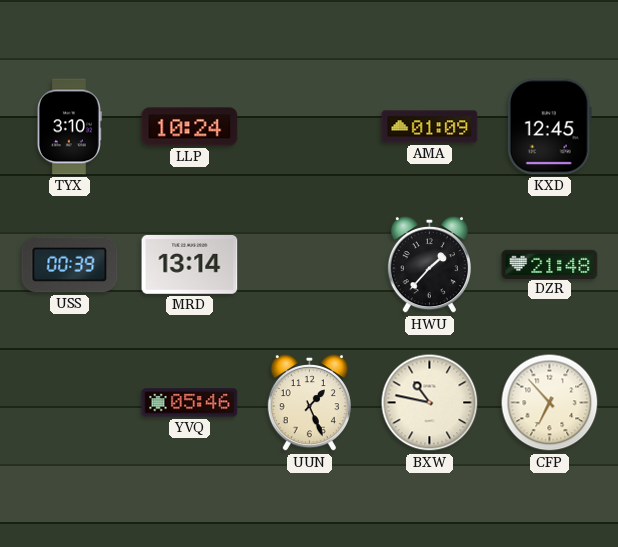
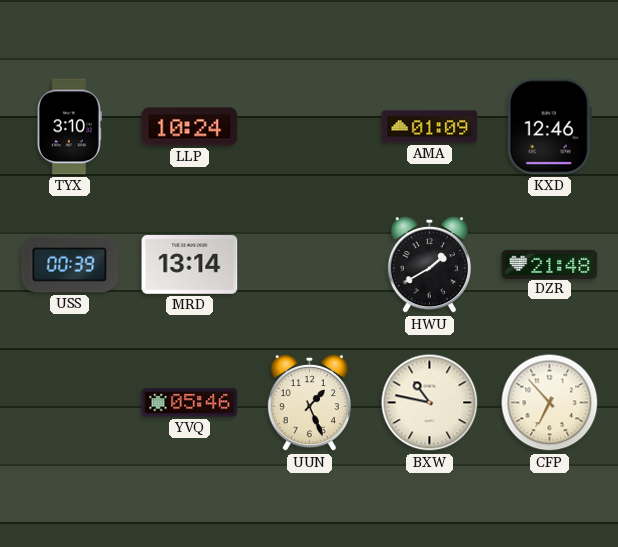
KXD: 12:45 -> 12:46
HWU: 1:37 -> 1:40
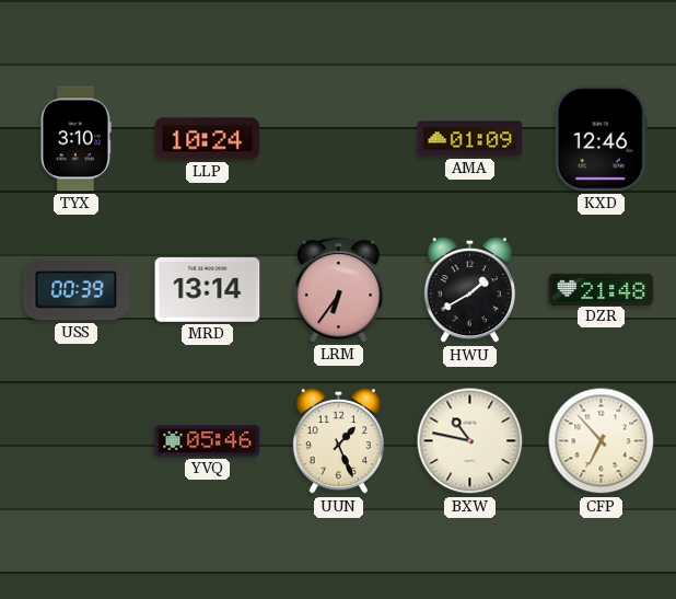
LRM: none -> 6:36
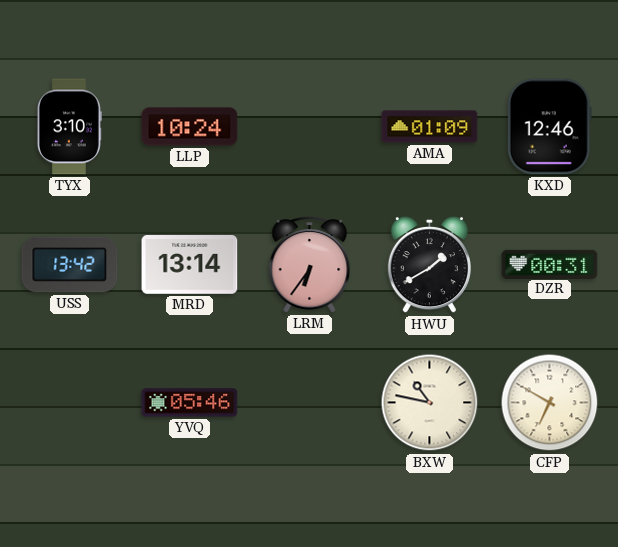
USS: 00:39 -> 13:42
DZR: 21:48 -> 00:31
UUN: 1:26 -> none
CFP: 6:53 -> 6:50
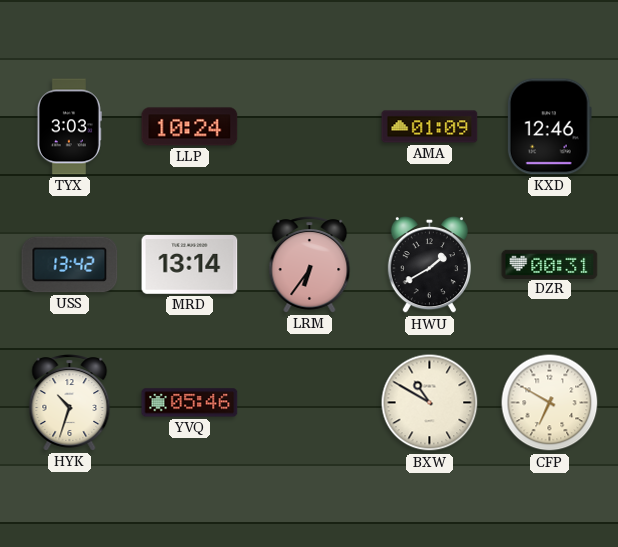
TYX: 3:10 -> 3:03
HYK: none -> 10:33
BXW: 10:47 -> 10:50
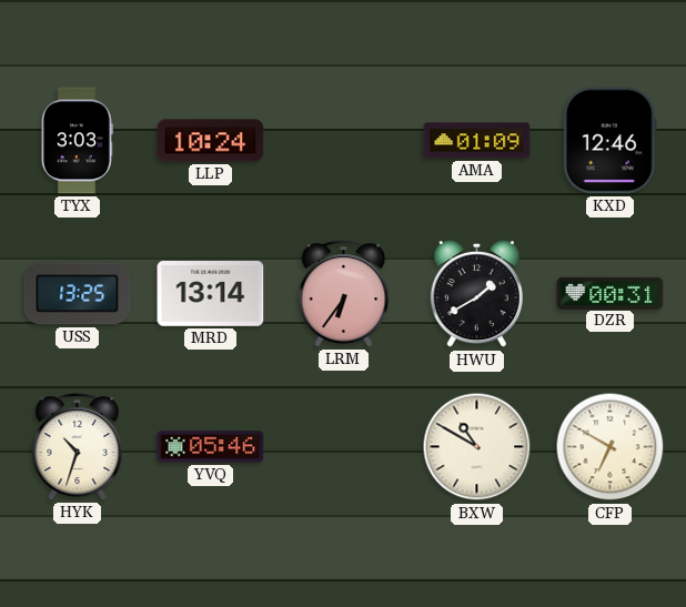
USS: 13:42 -> 13:25
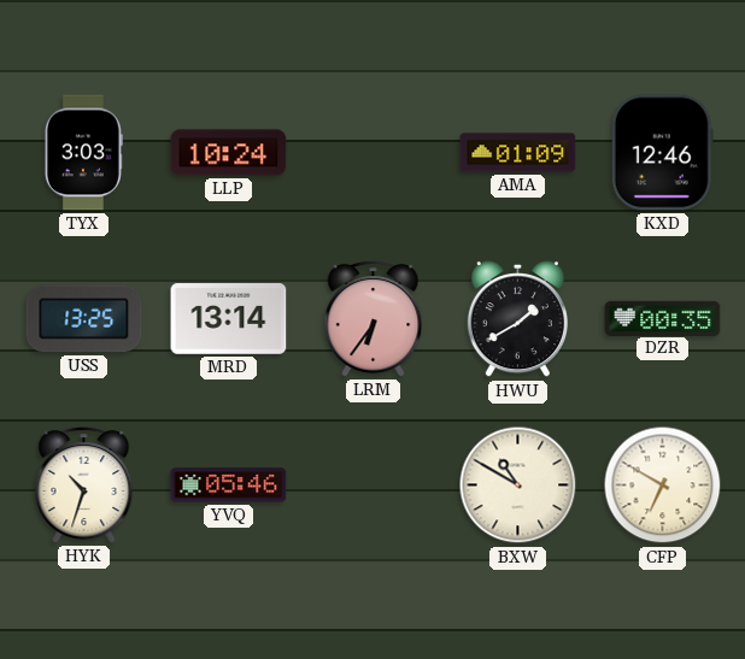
DZR: 00:31 -> 00:35
